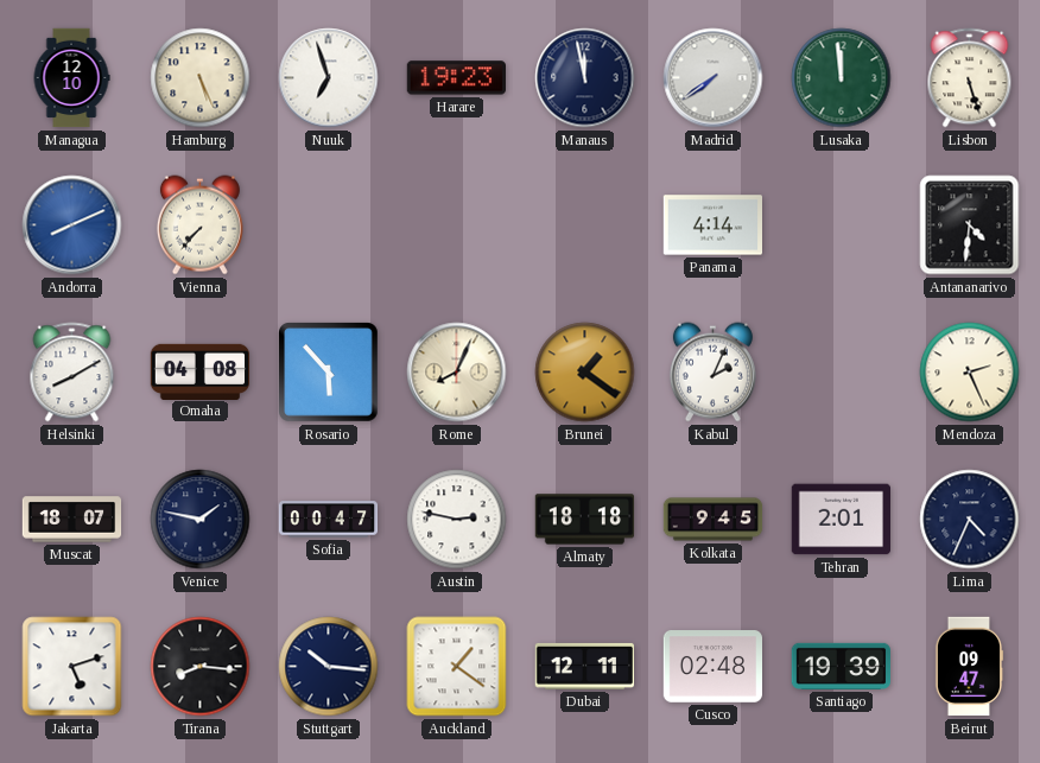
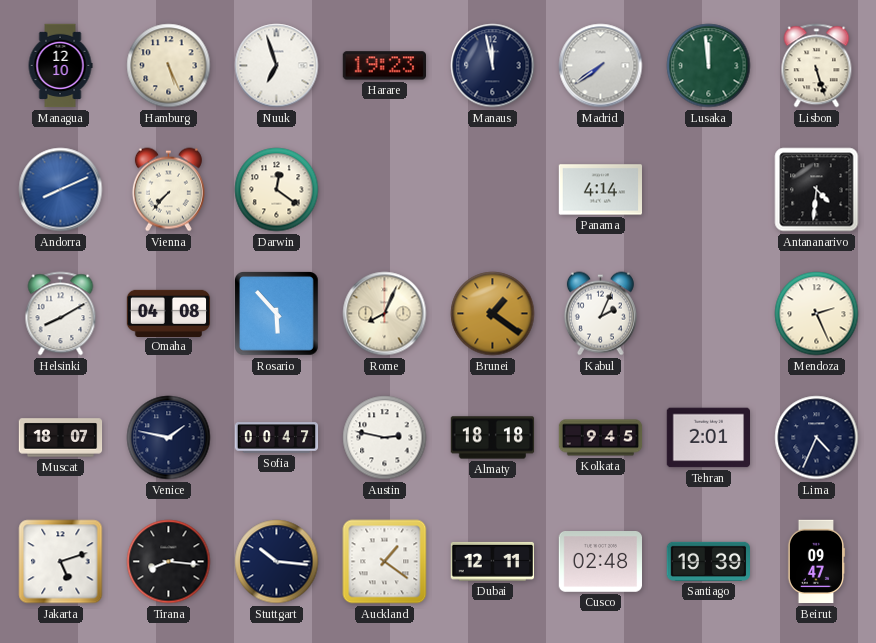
Darwin: none -> 12:21
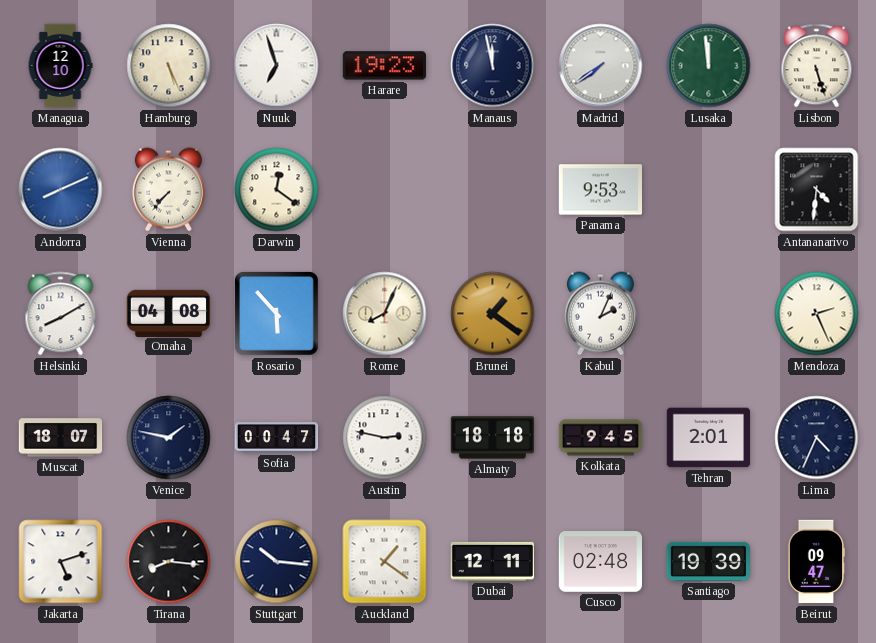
Panama: 4:14 -> 9:53
